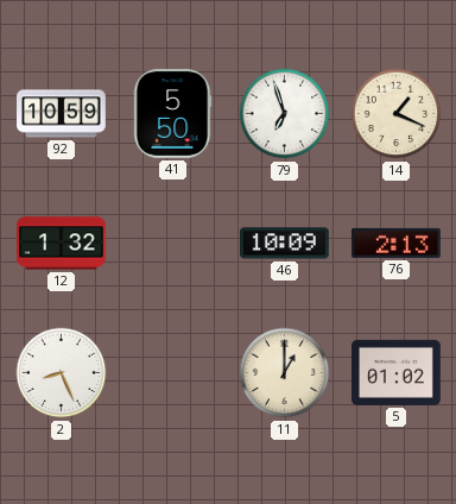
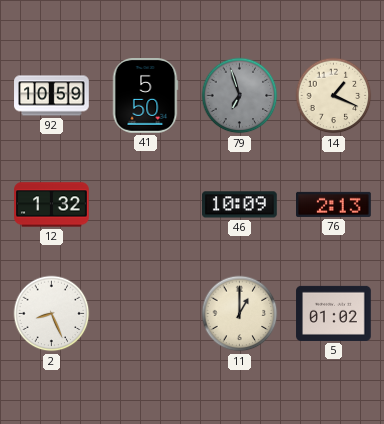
79 dial: white -> grey
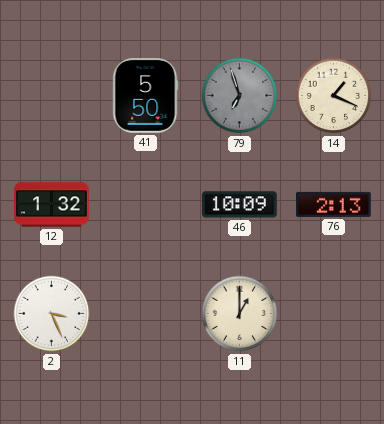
92: 10:59 -> none
2: 8:26 -> 3:26
5: 01:02 -> none
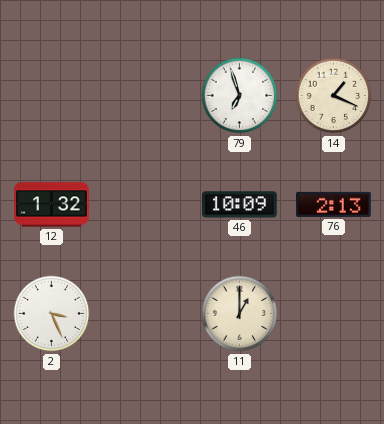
41: 5:50 -> none
79 dial: grey -> white
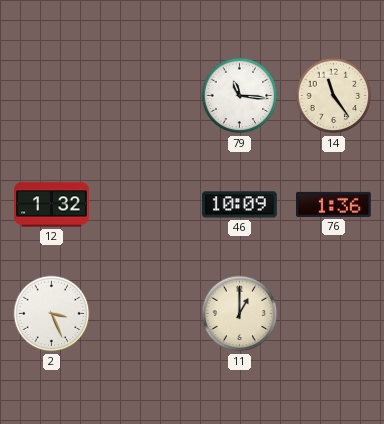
79: 6:57 -> 11:16
14: 1:19 -> 11:24
76: 2:13 -> 1:36
